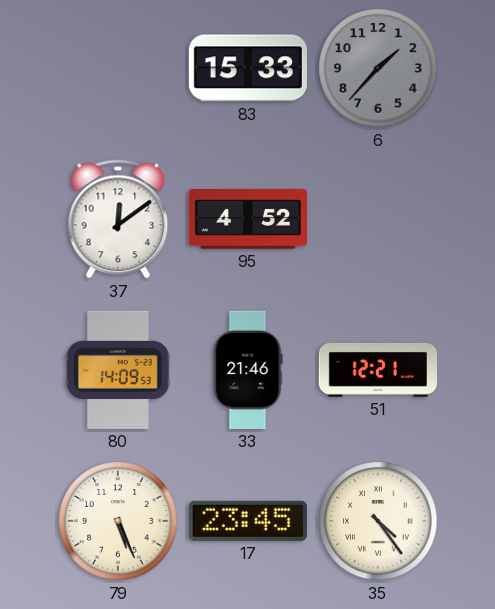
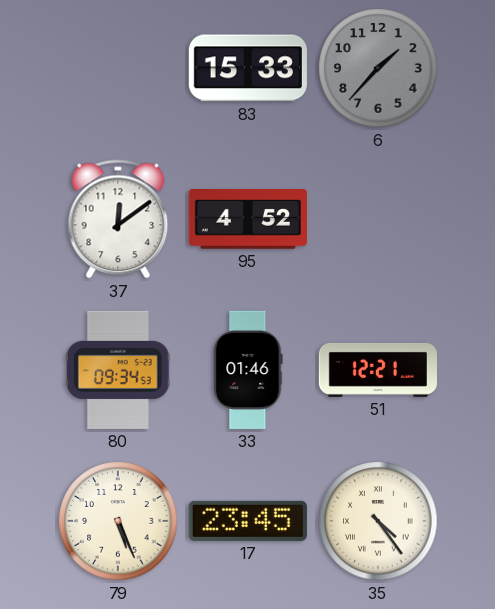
80: 14:09 -> 09:34
33: 21:46 -> 01:46
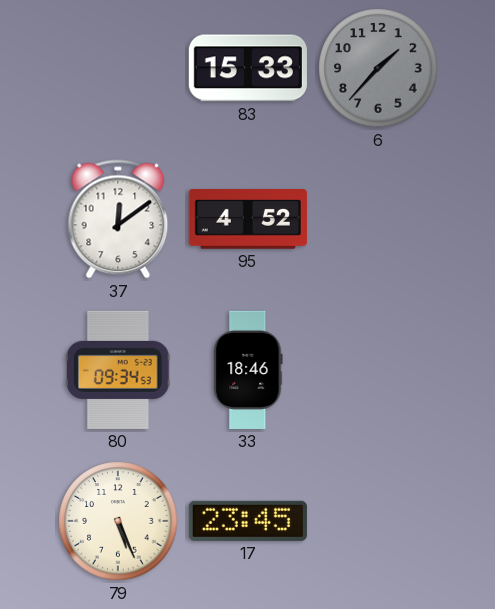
33: 01:46 -> 18:46
51: 12:21 -> none
35: 4:24 -> none
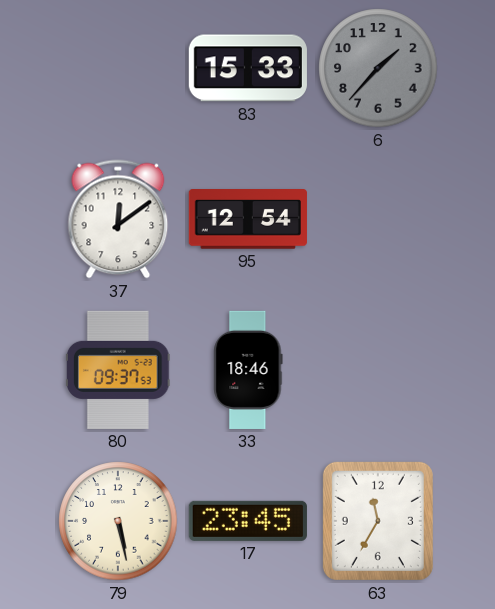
95: 4:52 -> 12:54
80: 09:34 -> 09:37
79: 5:26 -> 5:28
63: none -> 11:35
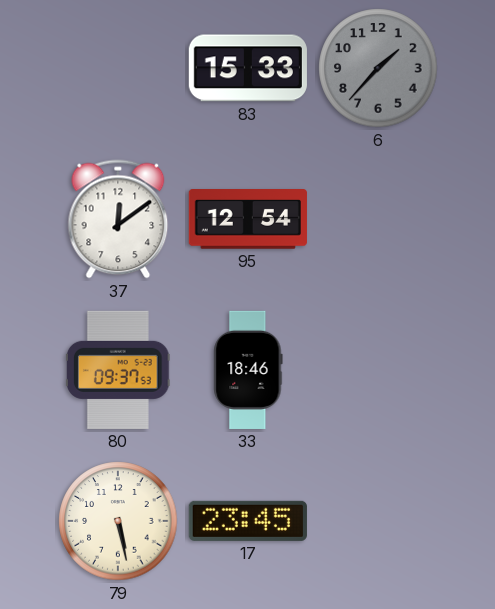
63: 11:35 -> none
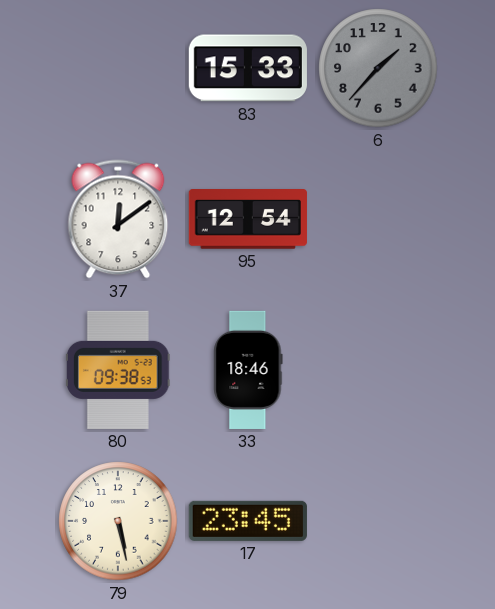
80: 09:37 -> 09:38
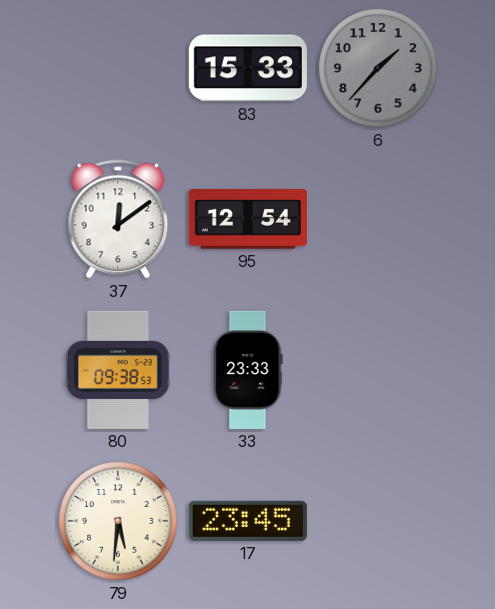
33: 18:46 -> 23:33
79: 5:28 -> 5:31
